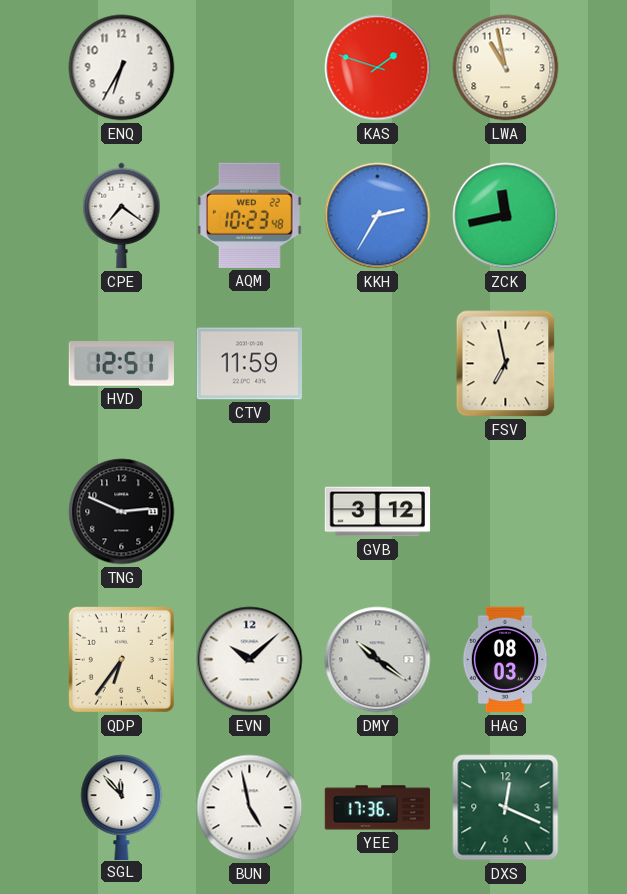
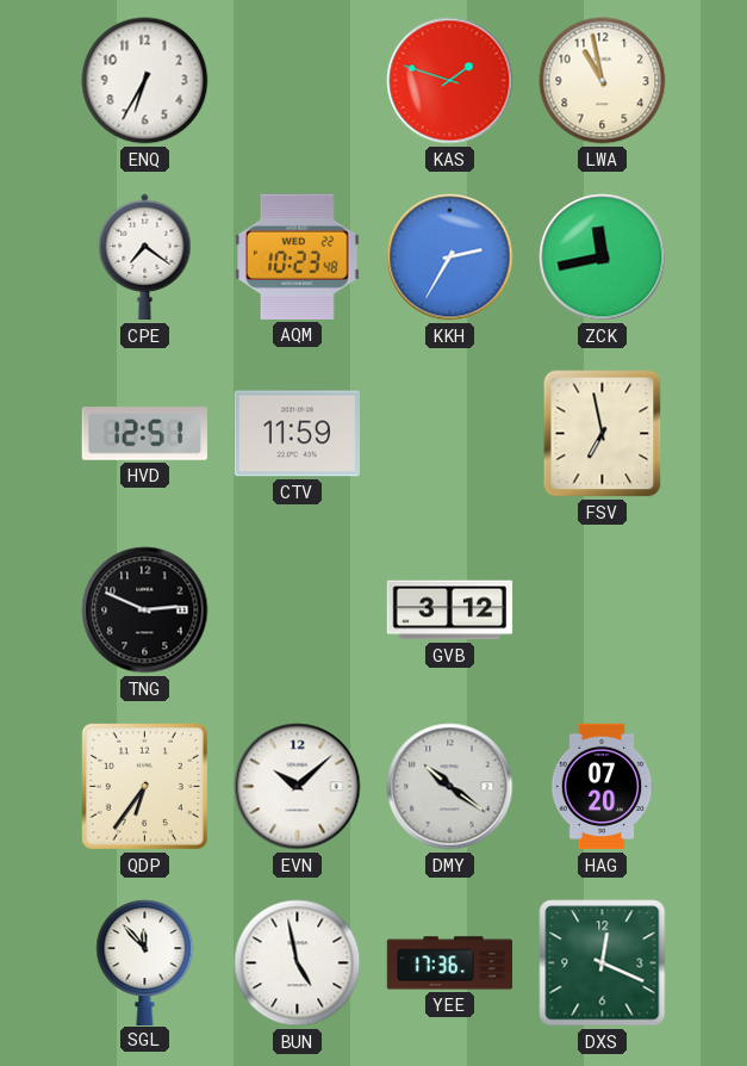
HAG: 08:03 -> 07:20
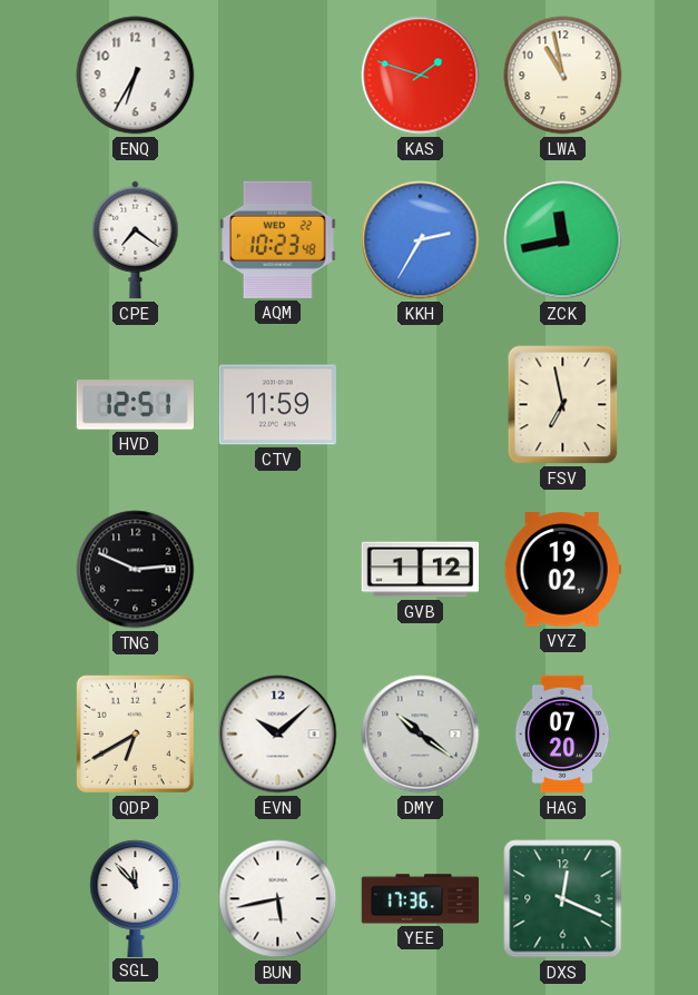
GVB: 3:12 -> 1:12
VYZ: none -> 19:02
QDP: 6:36 -> 6:40
BUN: 4:58 -> 5:43
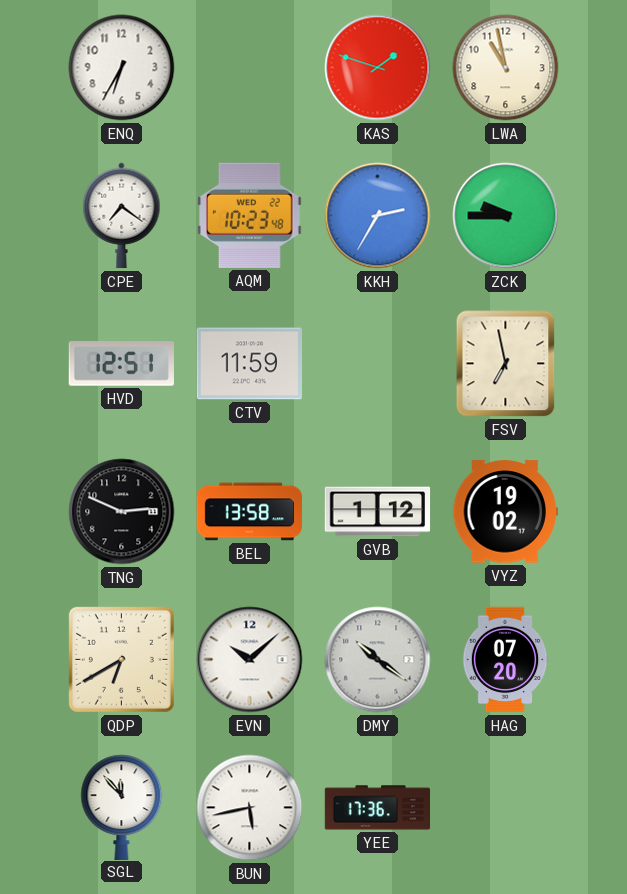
ZCK: 11:43 -> 9:45
BEL: none -> 13:58
DXS: 12:19 -> none
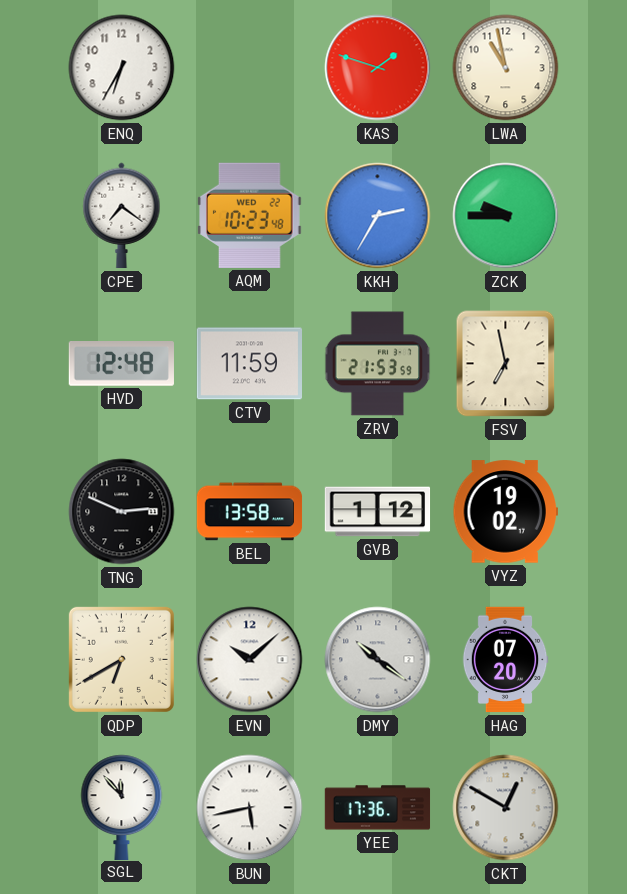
HVD: 12:51 -> 12:48
ZRV: none -> 21:53
CKT: none -> 12:50
